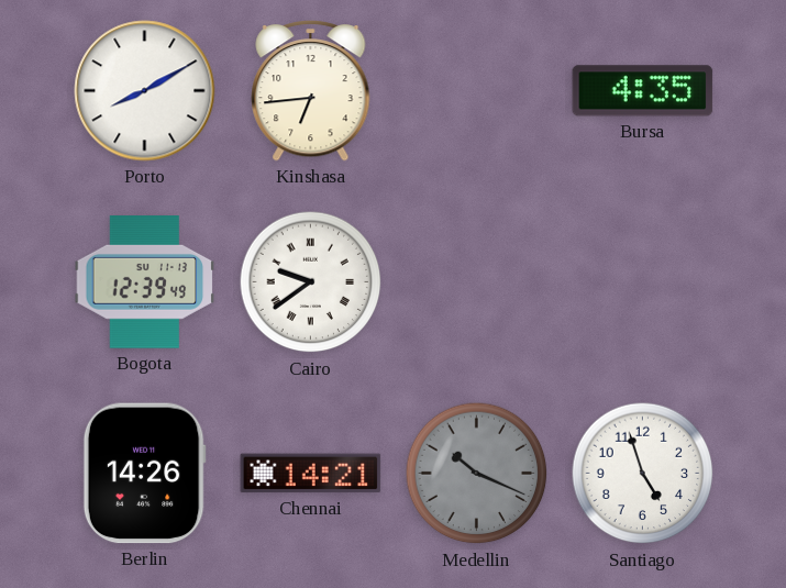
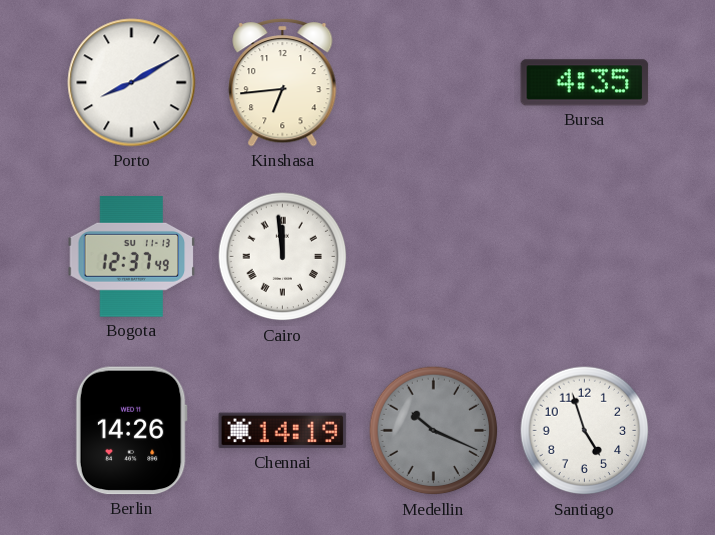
Bogota: 12:39 -> 12:37
Cairo: 9:39 -> 11:59
Chennai: 14:21 -> 14:19
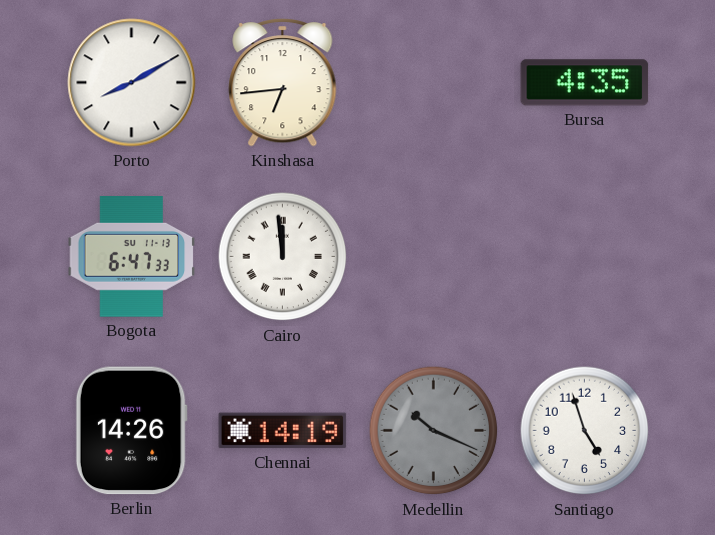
Bogota: 12:37 -> 6:47
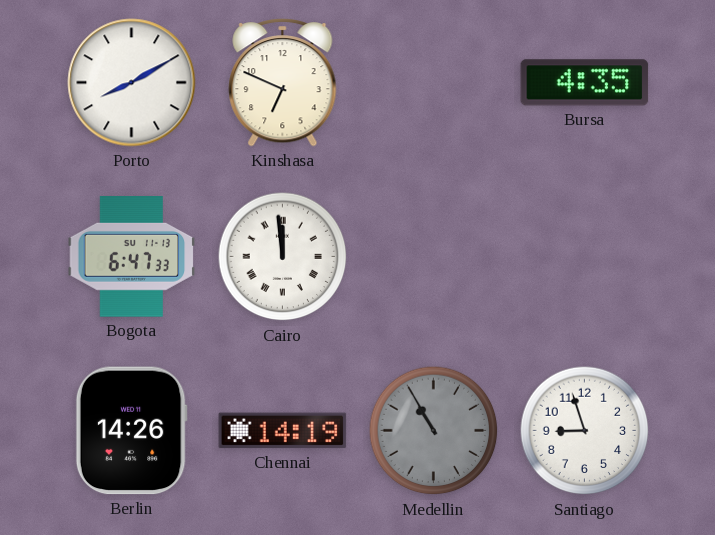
Kinshasa: 6:44 -> 6:49
Medellin: 10:19 -> 10:55
Santiago: 4:57 -> 8:57
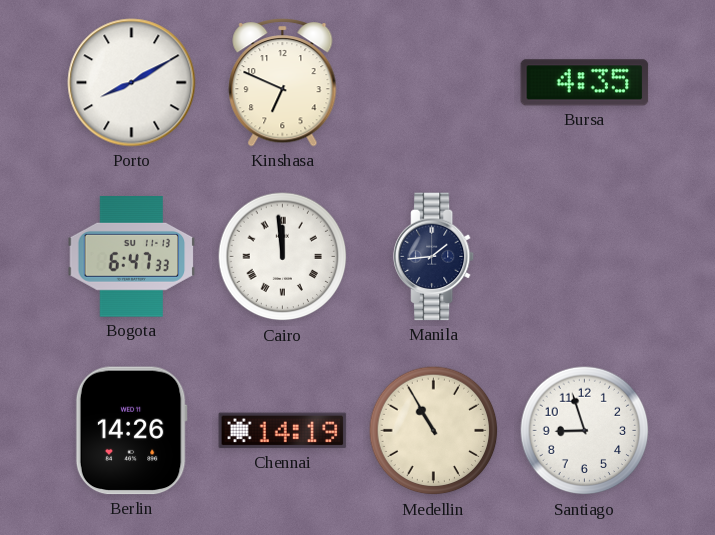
Manila: none -> 1:44
Medellin dial: grey -> cream
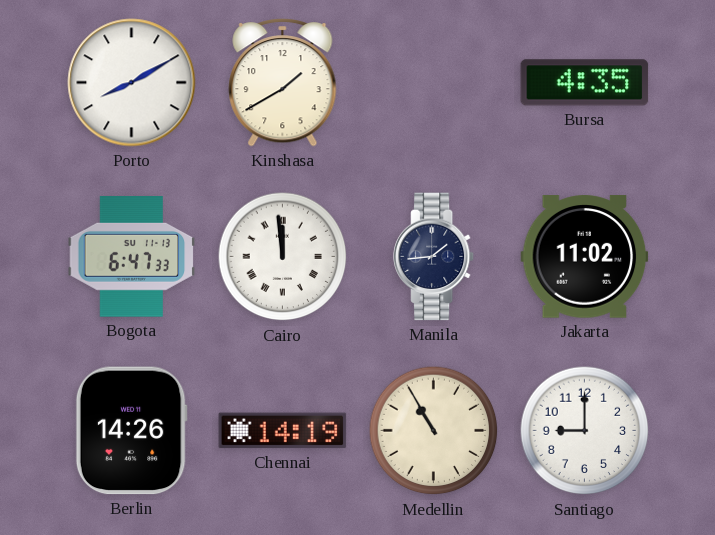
Kinshasa: 6:49 -> 1:40
Jakarta: none -> 11:02
Santiago: 8:57 -> 9:00
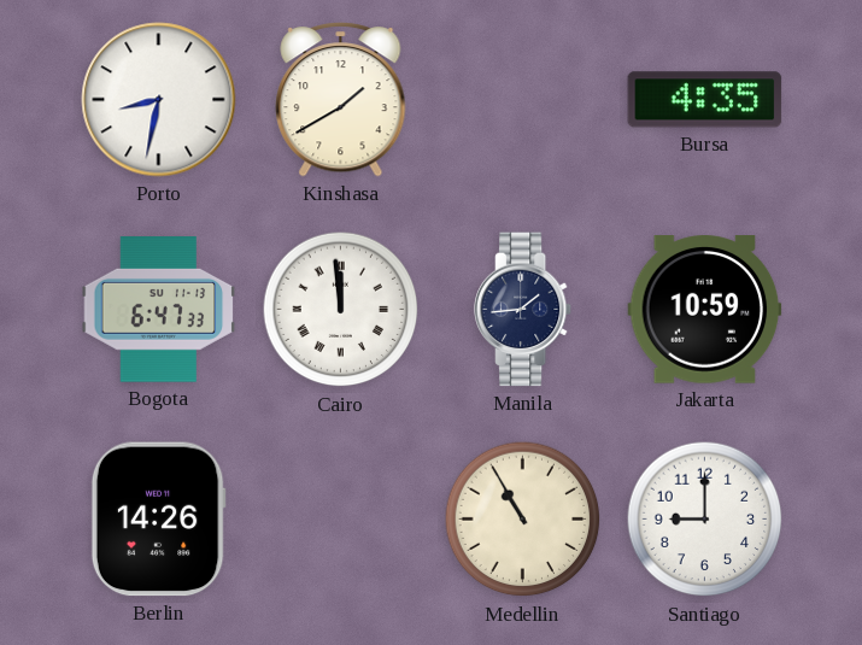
Porto: 8:10 -> 8:32
Jakarta: 11:02 -> 10:59
Chennai: 14:19 -> none
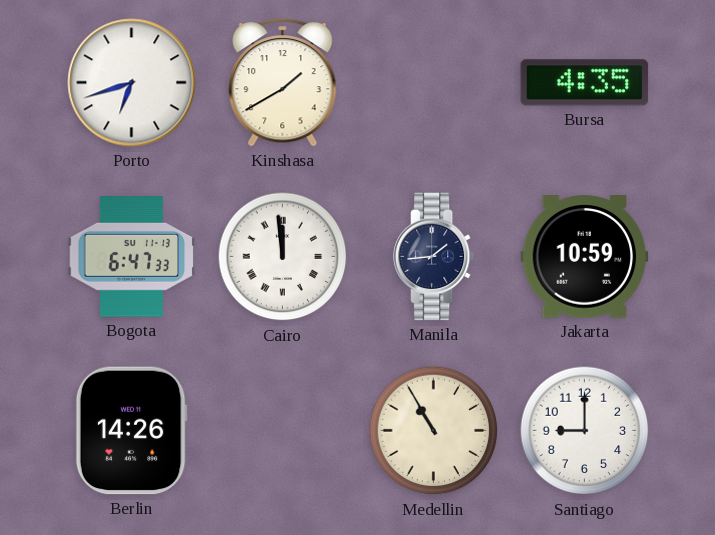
Porto: 8:32 -> 6:42
